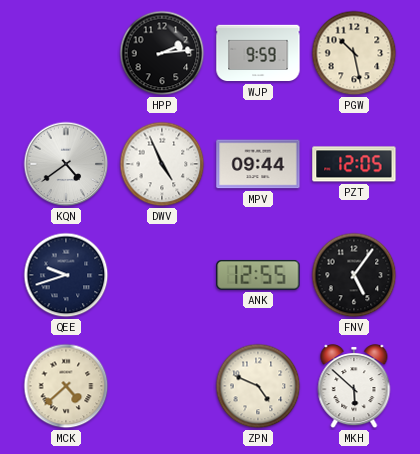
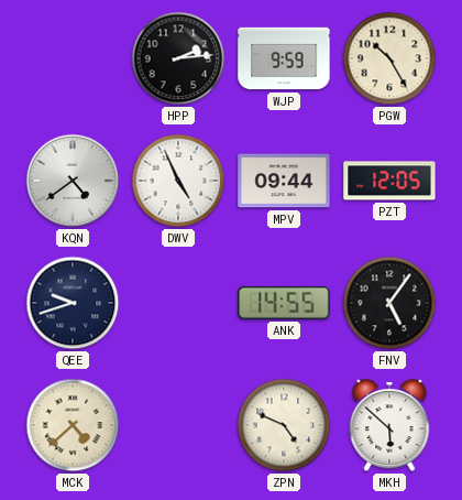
PGW: 10:28 -> 10:25
ANK: 12:55 -> 14:55
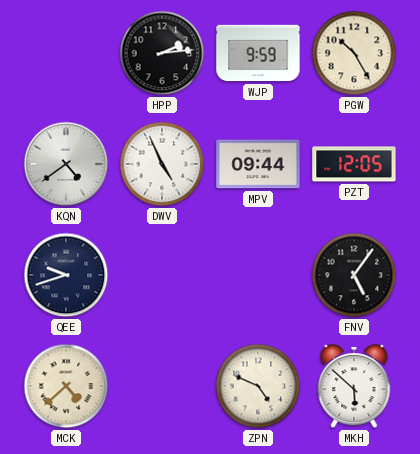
ANK: 14:55 -> none
